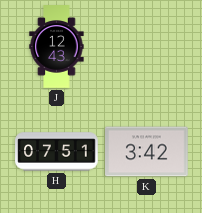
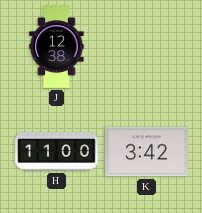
J: 12:43 -> 12:38
H: 07:51 -> 11:00
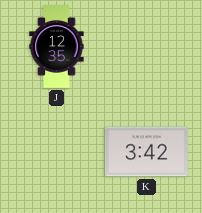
J: 12:38 -> 12:35
H: 11:00 -> none
